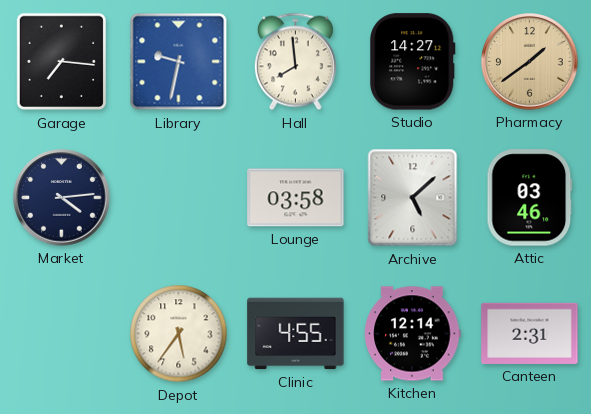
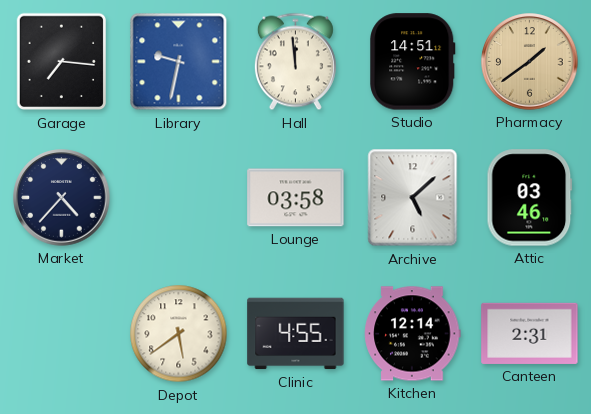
Hall: 7:59 -> 11:59
Studio: 14:27 -> 14:51
Market: 4:14 -> 4:37
Depot: 5:36 -> 5:39
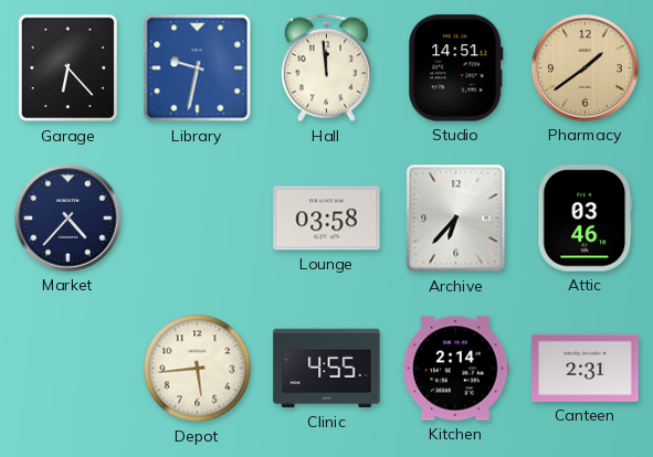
Garage: 7:16 -> 6:23
Archive: 5:08 -> 6:37
Depot: 5:39 -> 5:44
Kitchen: 12:14 -> 2:14
